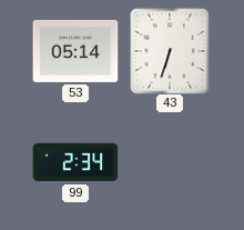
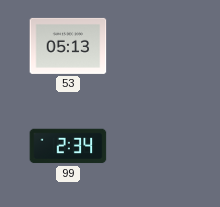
53: 05:14 -> 05:13
43: 6:33 -> none
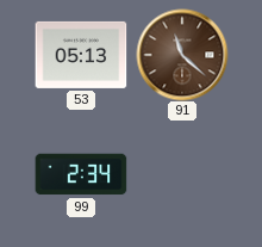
91: none -> 11:22
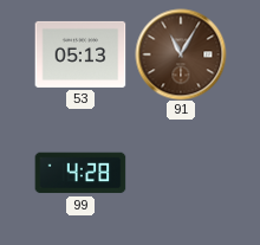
91: 11:22 -> 11:05
99: 2:34 -> 4:28
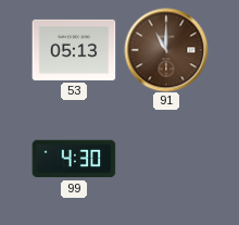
91: 11:05 -> 11:00
99: 4:28 -> 4:30
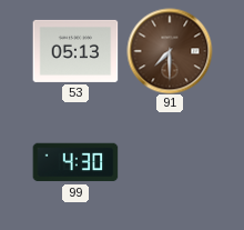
91: 11:00 -> 7:30
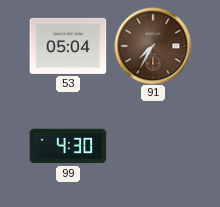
53: 05:13 -> 05:04
91: 7:30 -> 7:35
